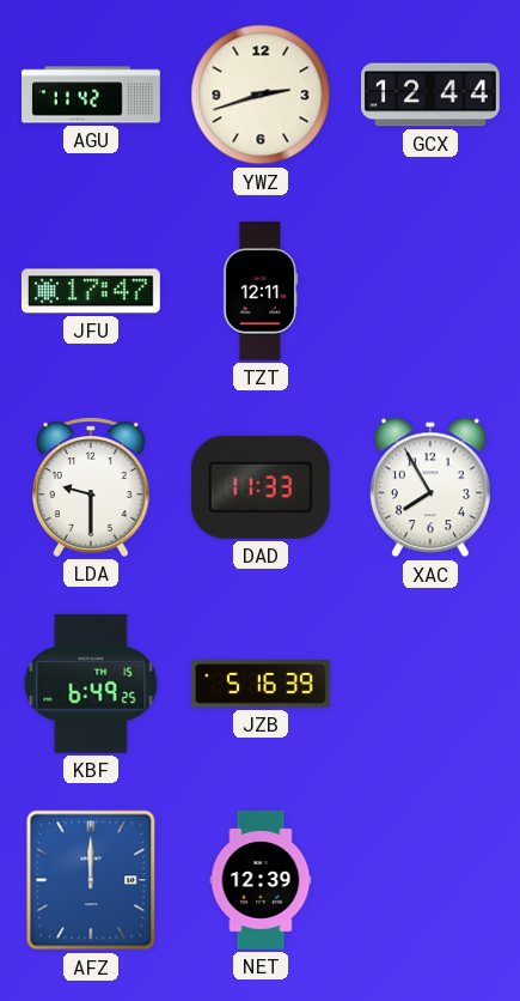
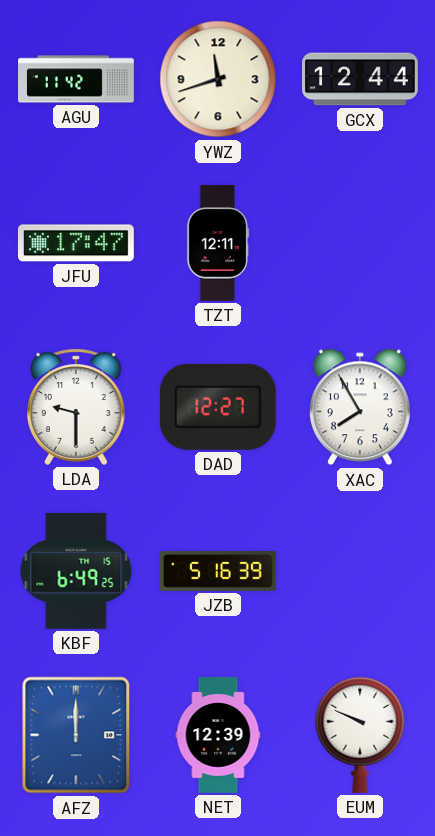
YWZ: 2:42 -> 11:42
DAD: 11:33 -> 12:27
EUM: none -> 9:49
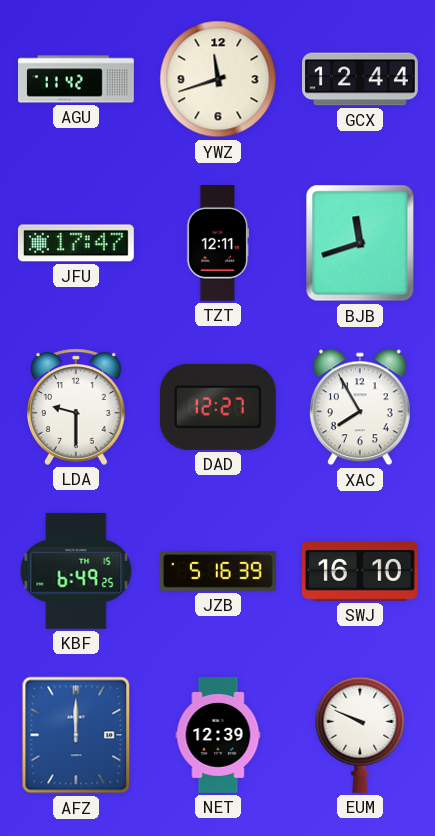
BJB: none -> 11:42
SWJ: none -> 16:10
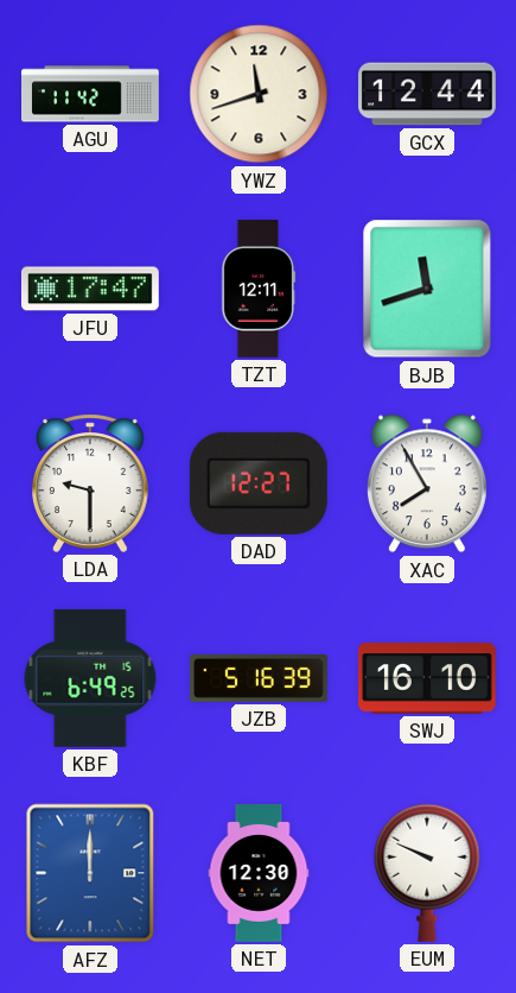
NET: 12:39 -> 12:30
